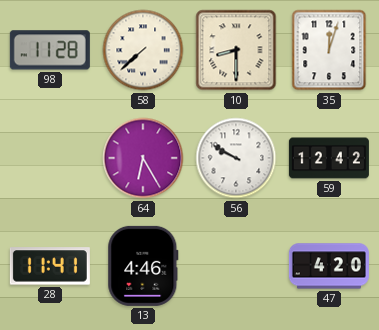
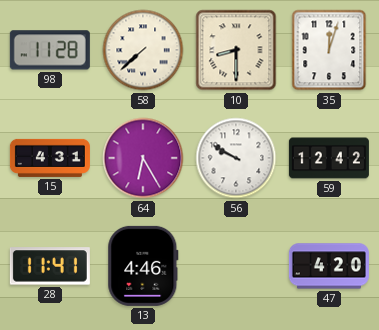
15: none -> 4:31
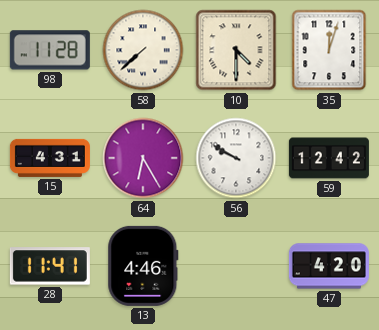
10: 8:30 -> 4:30
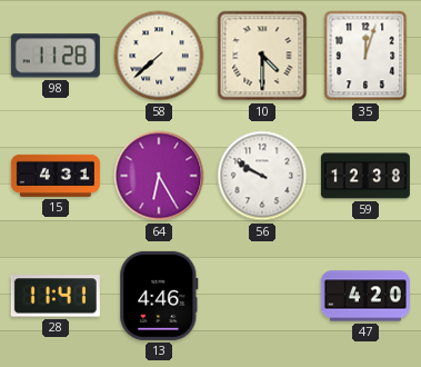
59: 12:42 -> 12:38
